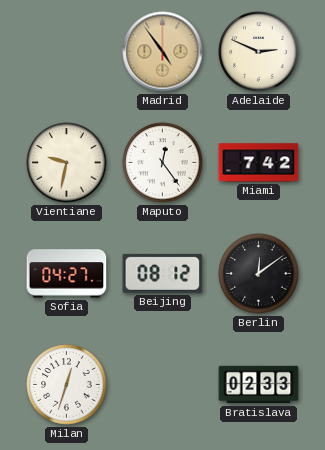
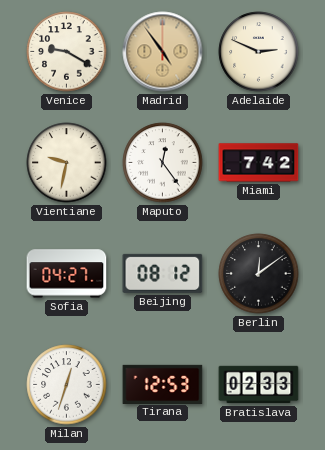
Venice: none -> 9:20
Tirana: none -> 12:53
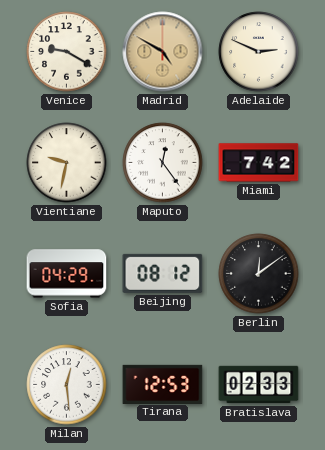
Madrid: 4:54 -> 4:50
Sofia: 04:27 -> 04:29
Milan: 12:33 -> 12:29
